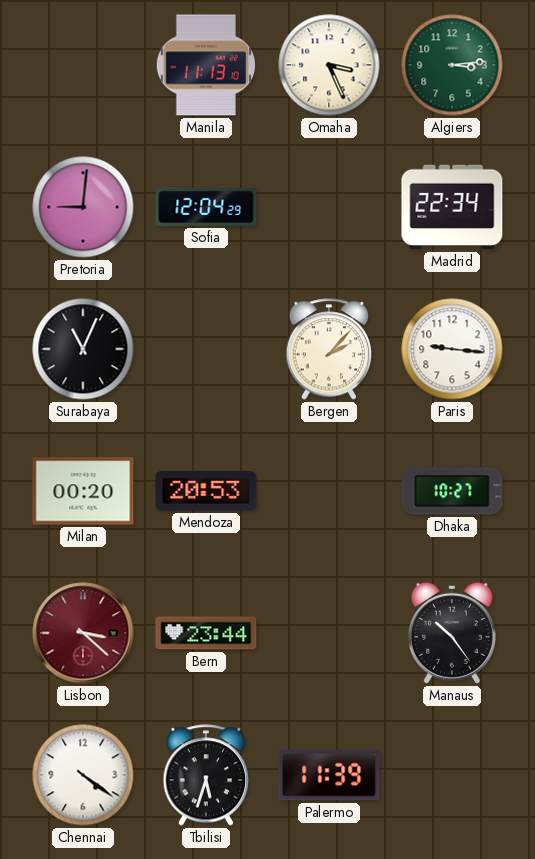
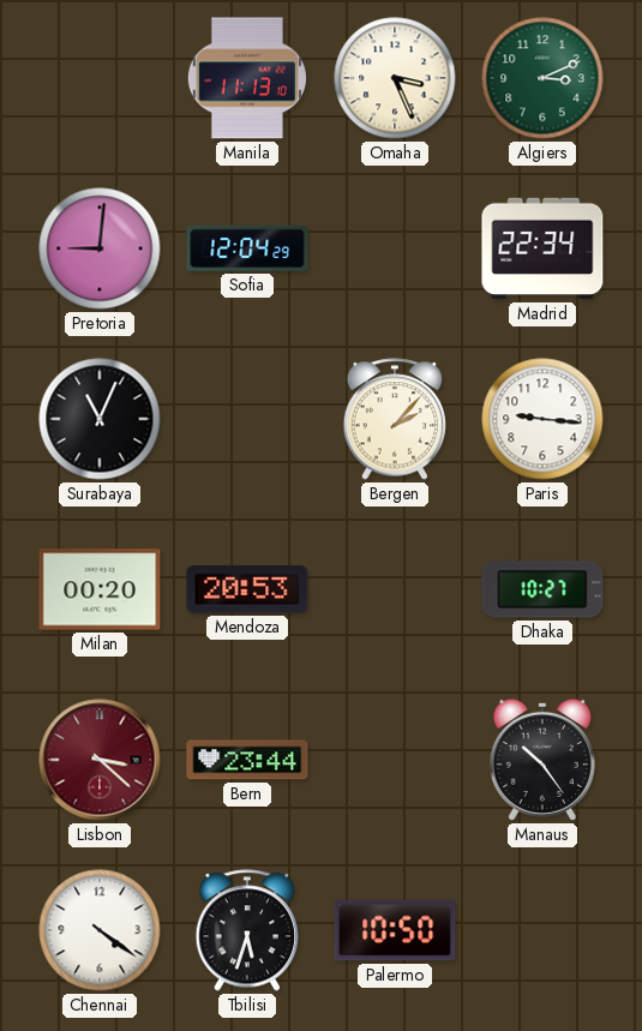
Algiers: 3:14 -> 3:11
Palermo: 11:39 -> 10:50
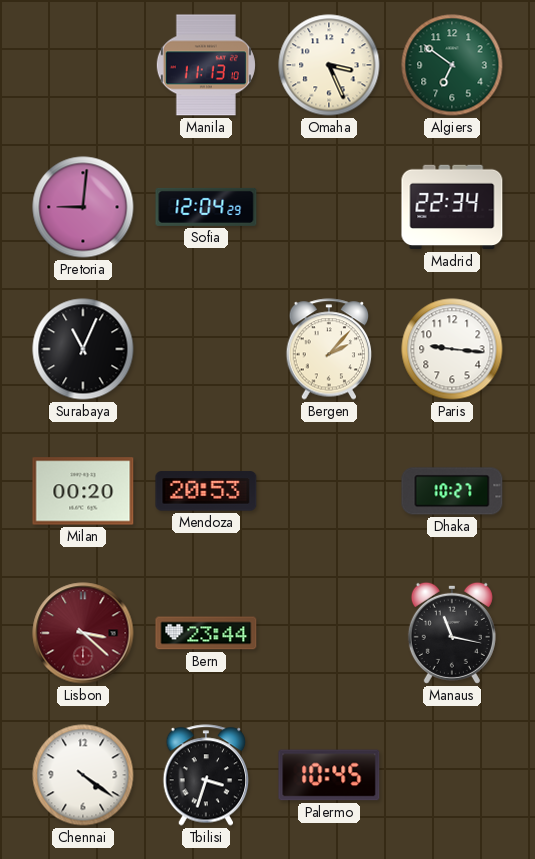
Algiers: 3:11 -> 6:51
Manaus: 10:24 -> 11:17
Tbilisi: 5:33 -> 3:33
Palermo: 10:50 -> 10:45
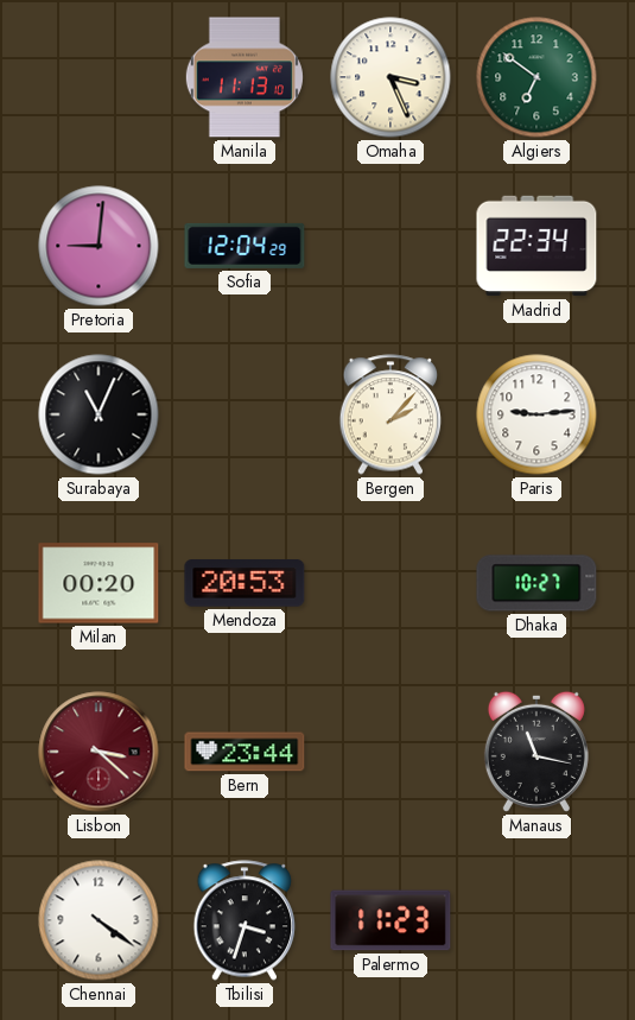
Paris: 9:16 -> 9:14
Palermo: 10:45 -> 11:23
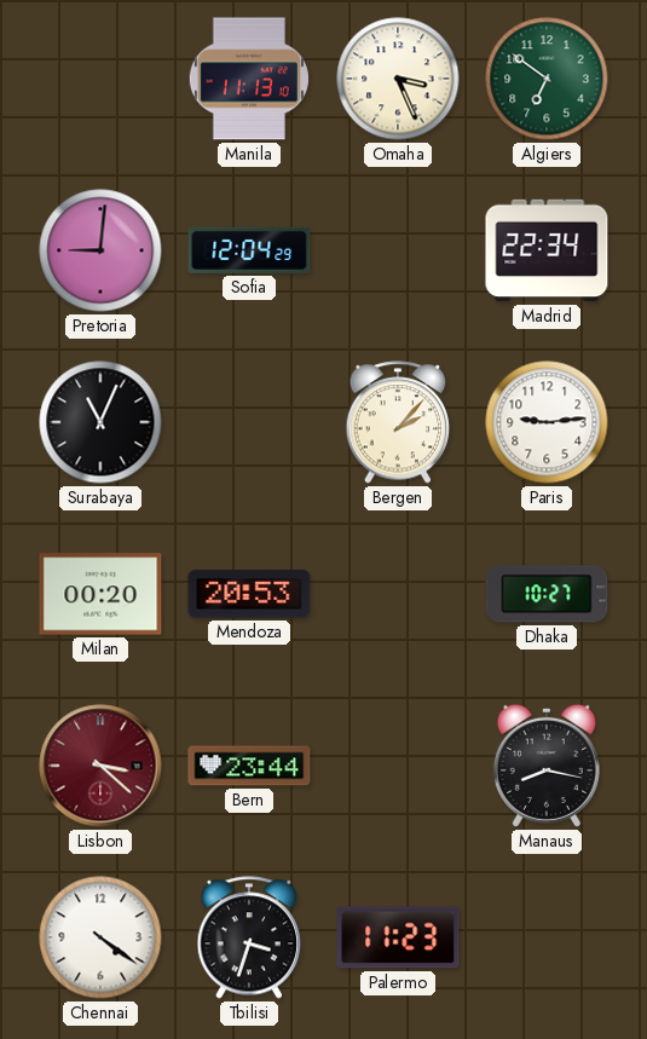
Manaus: 11:17 -> 8:17
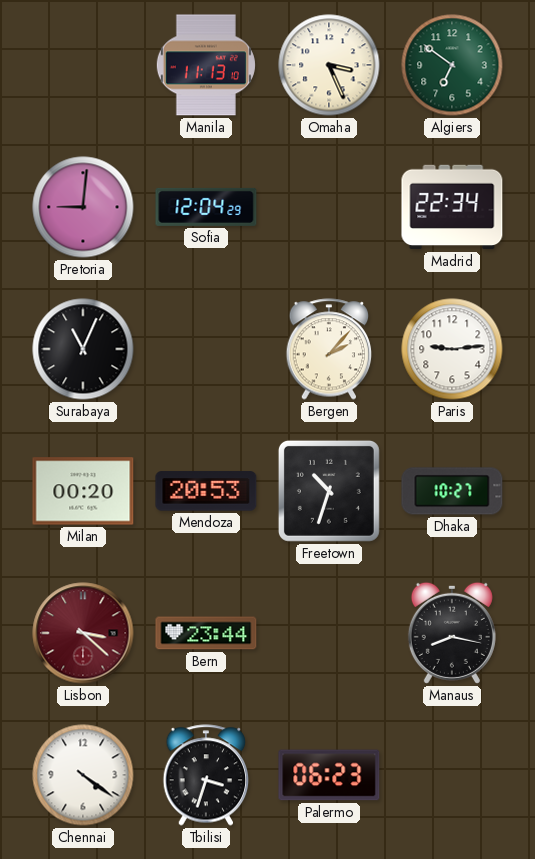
Freetown: none -> 10:33
Palermo: 11:23 -> 06:23
